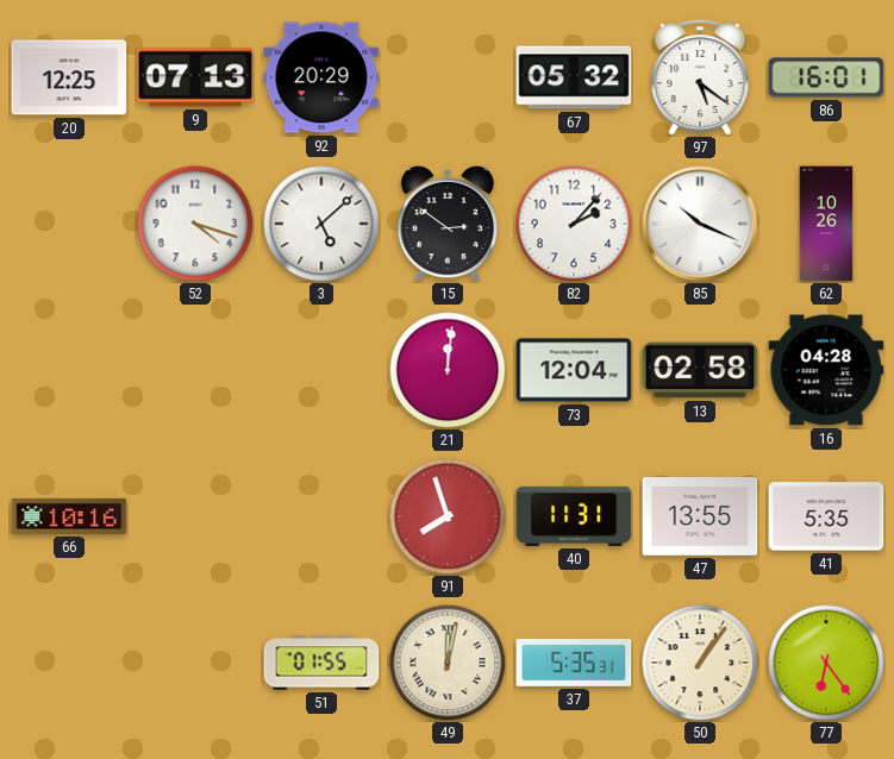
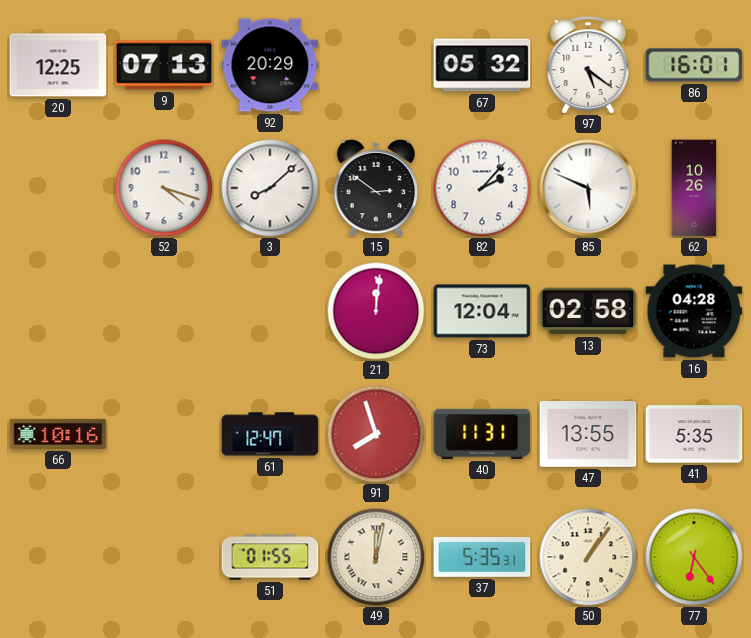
3: 5:08 -> 8:08
85: 10:19 -> 5:49
61: none -> 12:47
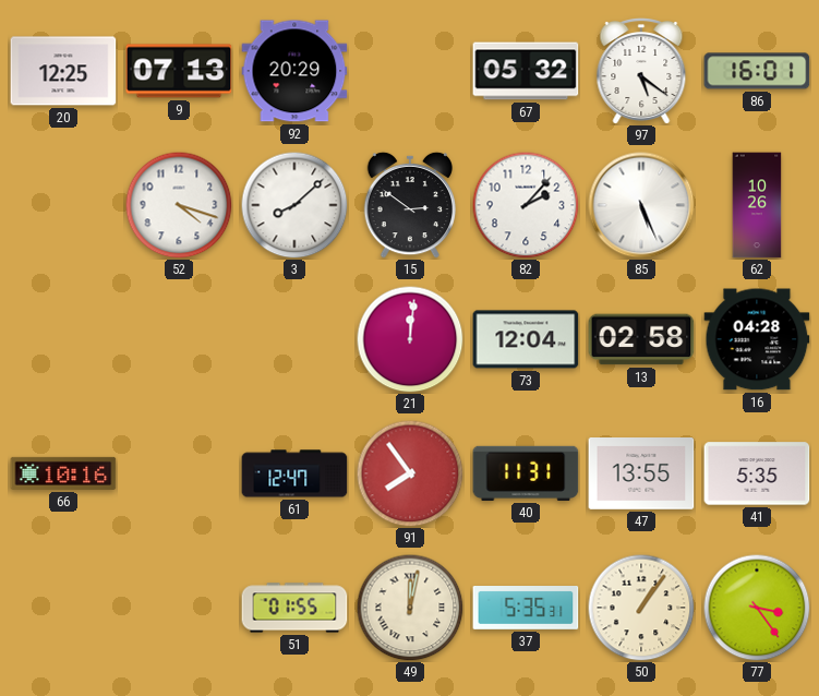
85: 5:49 -> 5:26
91: 7:57 -> 7:54
77: 6:24 -> 3:24
